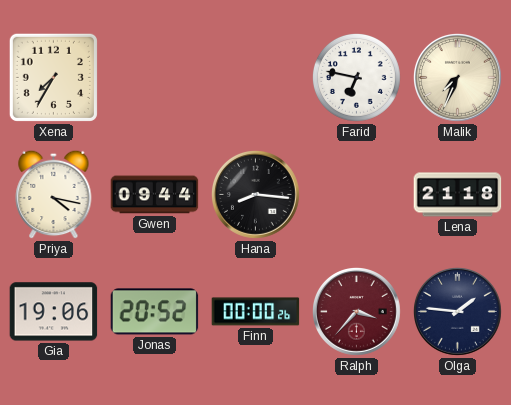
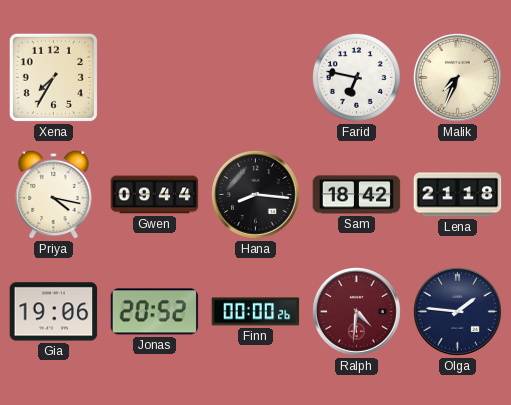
Sam: none -> 18:42
Ralph: 3:37 -> 4:31
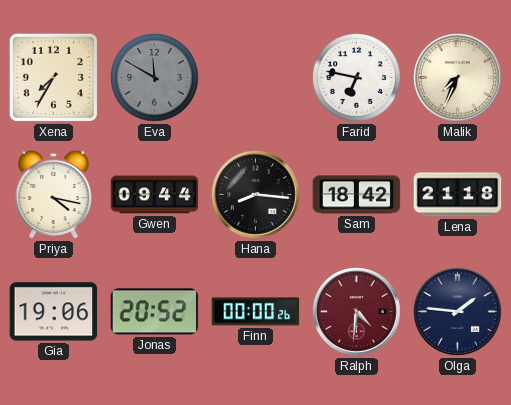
Eva: none -> 11:50
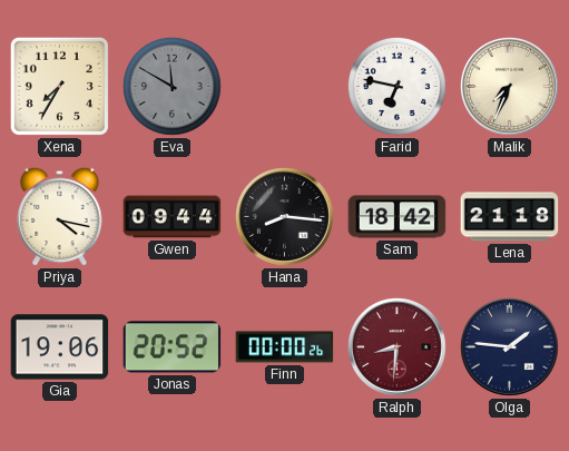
Ralph: 4:31 -> 8:31
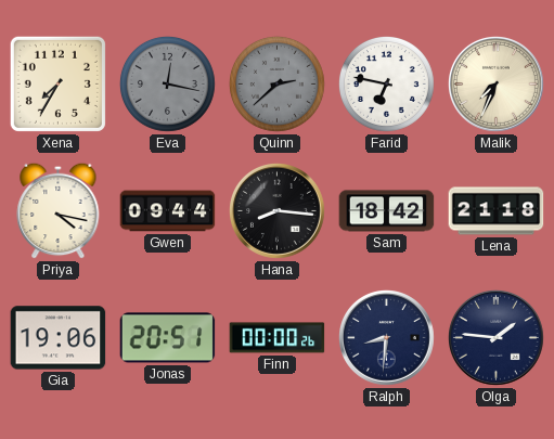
Eva: 11:50 -> 12:17
Quinn: none -> 2:38
Jonas: 20:52 -> 20:51
Ralph dial: burgundy -> navy
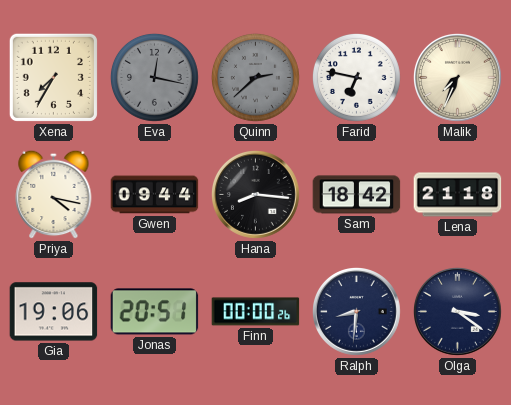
Olga: 1:46 -> 3:21
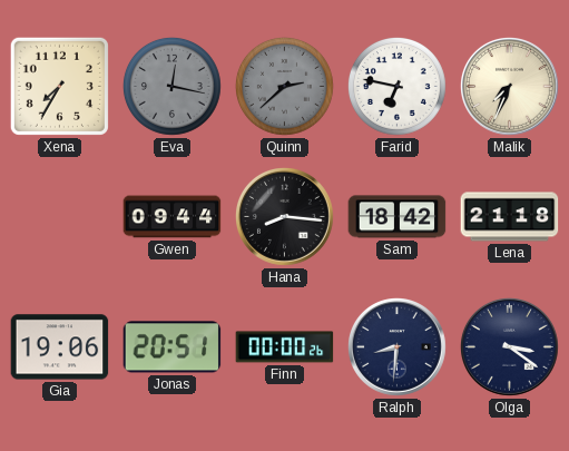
Priya: 4:17 -> none
